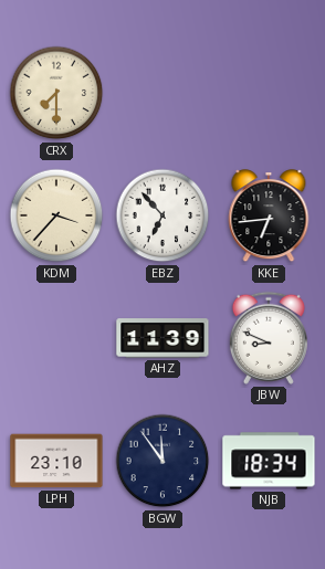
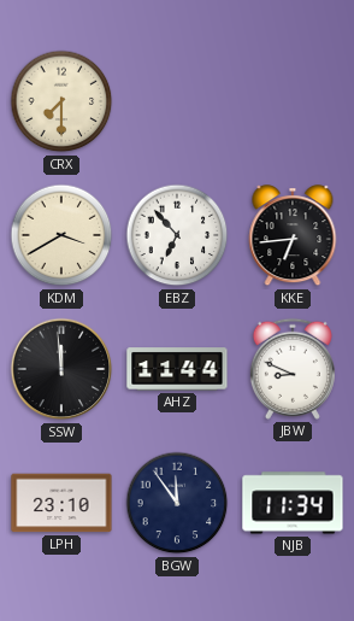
KDM: 3:37 -> 3:40
SSW: none -> 11:59
AHZ: 11:39 -> 11:44
NJB: 18:34 -> 11:34
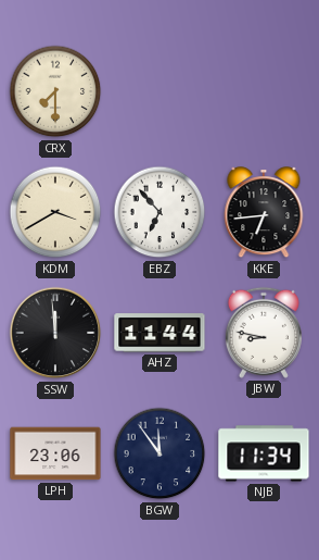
JBW: 8:49 -> 8:47
LPH: 23:10 -> 23:06
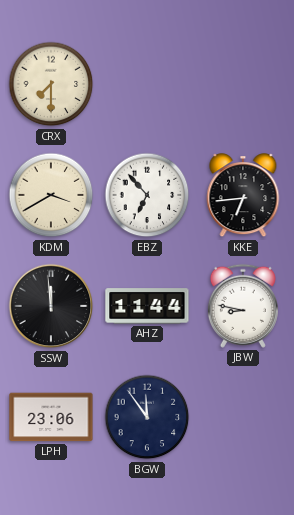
NJB: 11:34 -> none
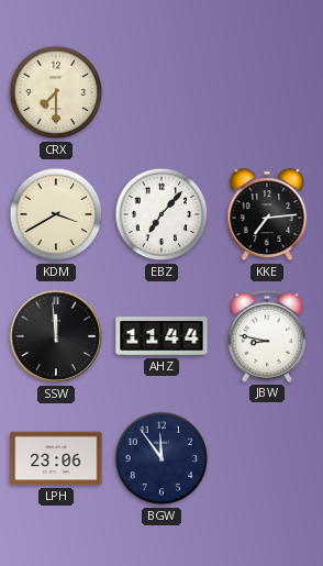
EBZ: 6:53 -> 7:07
KKE: 6:44 -> 7:14
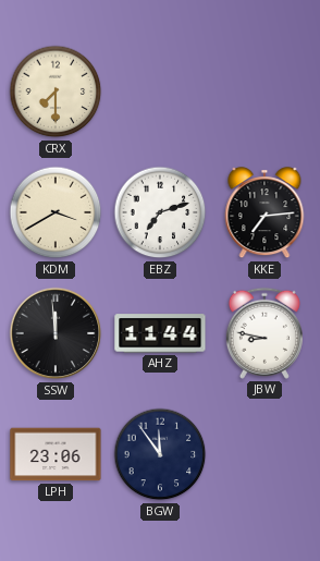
EBZ: 7:07 -> 7:12
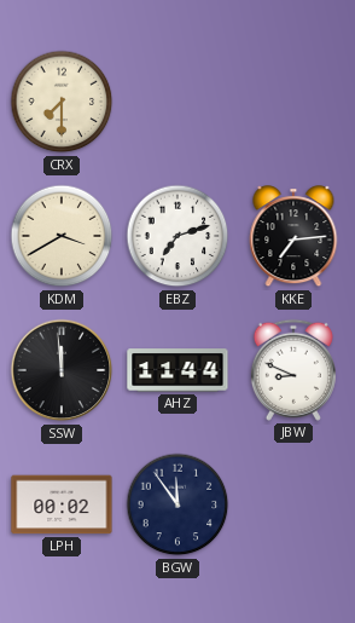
JBW: 8:47 -> 8:49
LPH: 23:06 -> 00:02
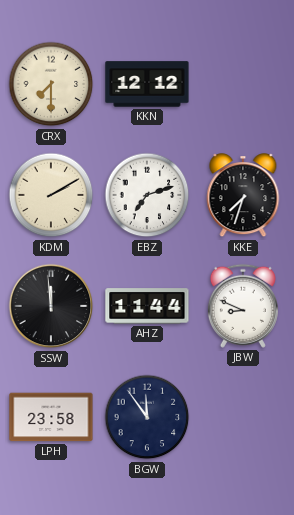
KKN: none -> 12:12
KDM: 3:40 -> 2:10
KKE: 7:14 -> 7:33
LPH: 00:02 -> 23:58
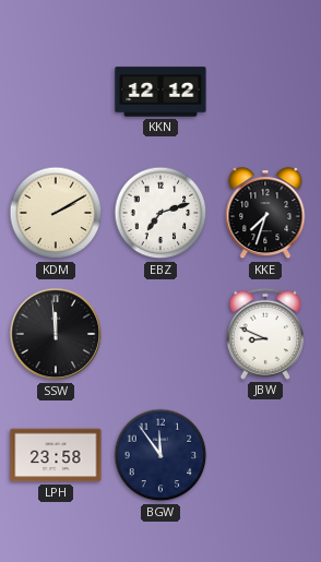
CRX: 7:30 -> none
AHZ: 11:44 -> none
